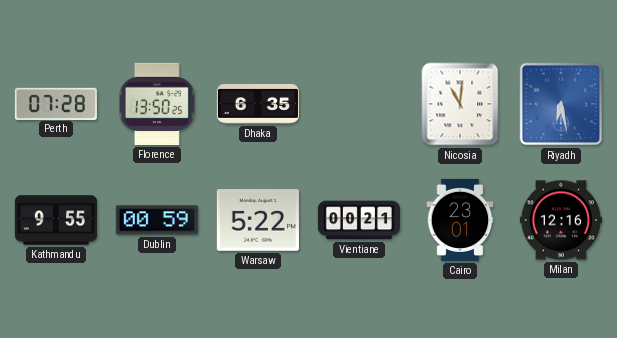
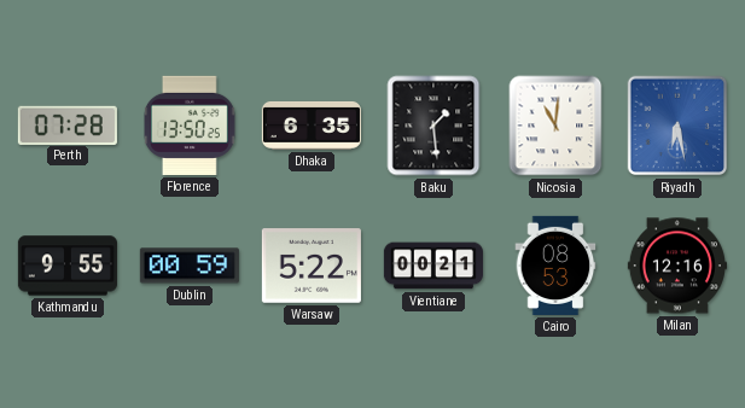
Baku: none -> 1:29
Cairo: 23:01 -> 08:53
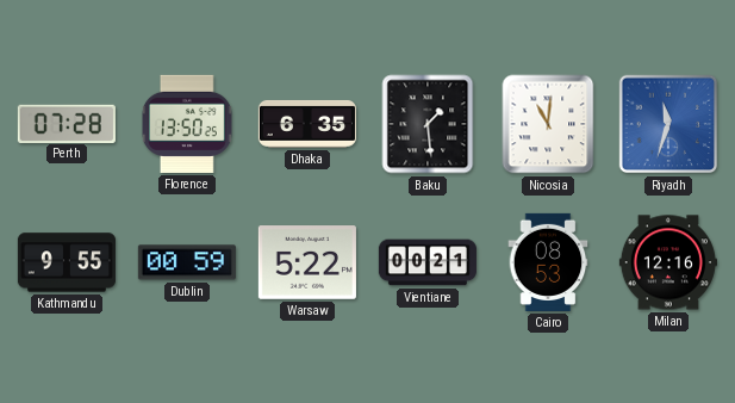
Riyadh: 6:28 -> 11:33
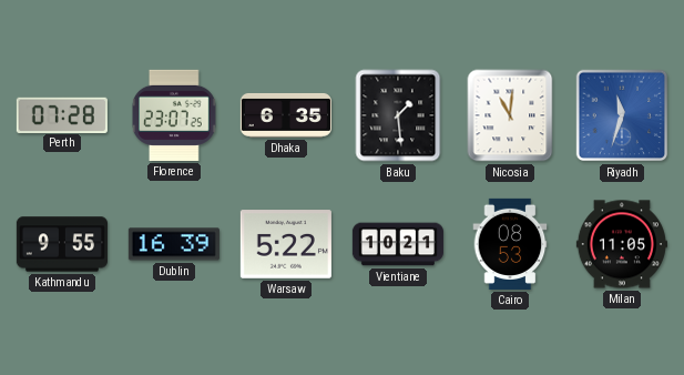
Florence: 13:50 -> 23:07
Dublin: 00:59 -> 16:39
Vientiane: 00:21 -> 10:21
Milan: 12:16 -> 11:05
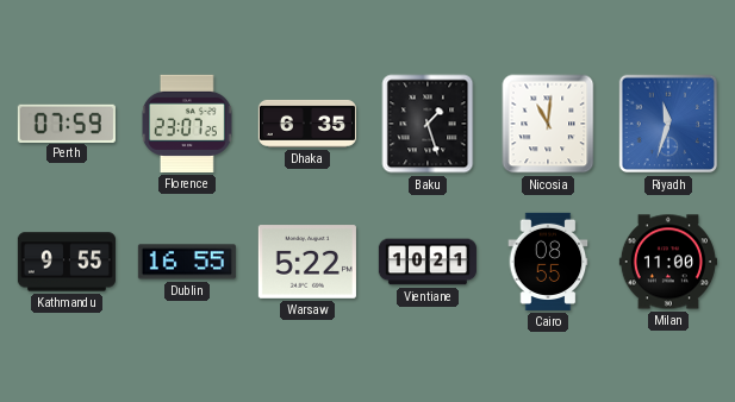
Perth: 07:28 -> 07:59
Baku: 1:29 -> 1:27
Dublin: 16:39 -> 16:55
Cairo: 08:53 -> 08:55
Milan: 11:05 -> 11:00
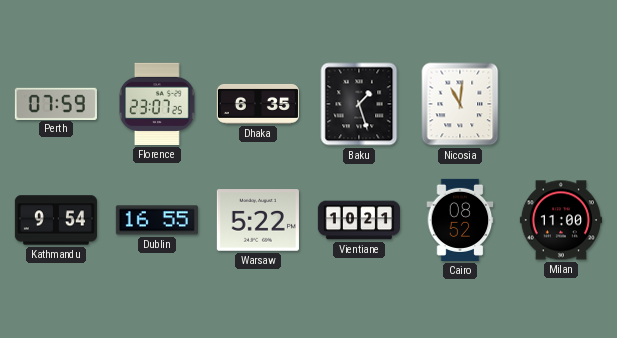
Riyadh: 11:33 -> none
Kathmandu: 9:55 -> 9:54
Cairo: 08:55 -> 08:52
